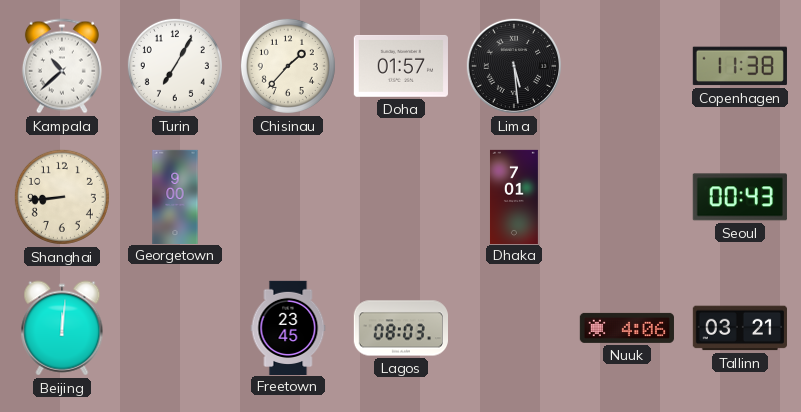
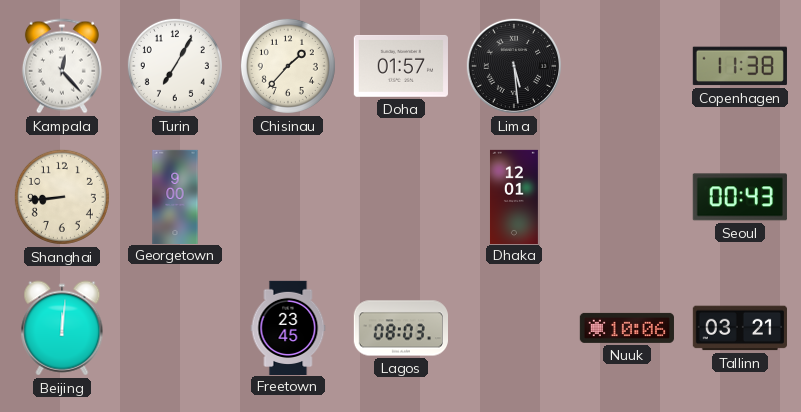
Kampala: 10:38 -> 12:23
Dhaka: 7:01 -> 12:01
Nuuk: 4:06 -> 10:06
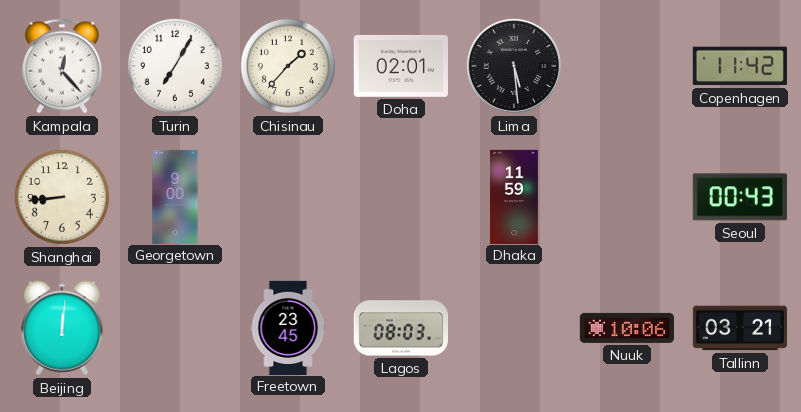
Doha: 01:57 -> 02:01
Copenhagen: 11:38 -> 11:42
Dhaka: 12:01 -> 11:59
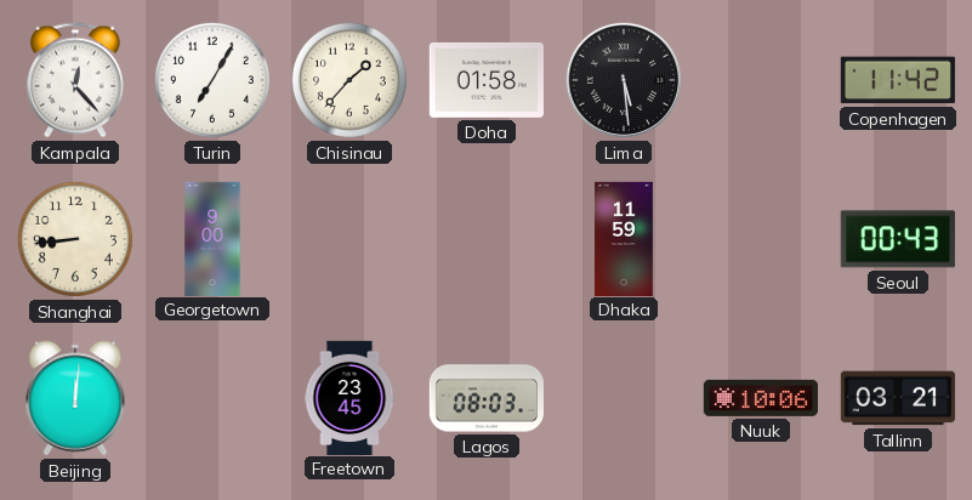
Doha: 02:01 -> 01:58
